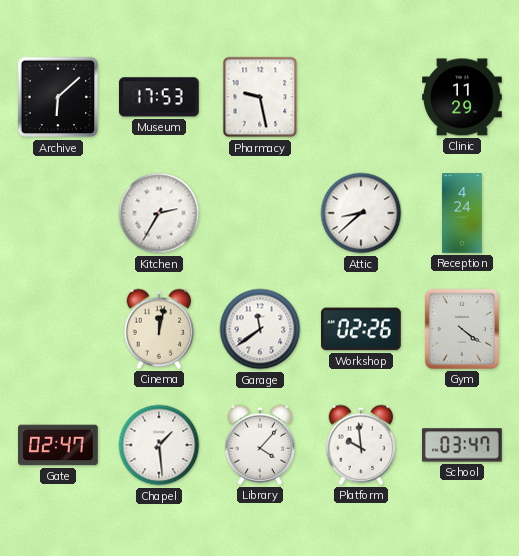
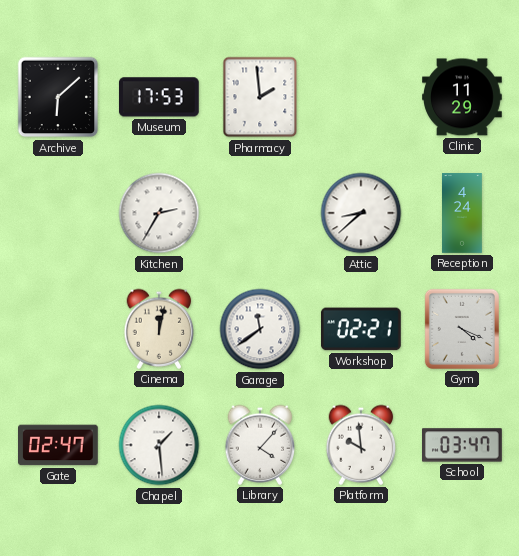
Pharmacy: 9:28 -> 1:59
Workshop: 02:26 -> 02:21
Gym: 4:21 -> 4:19
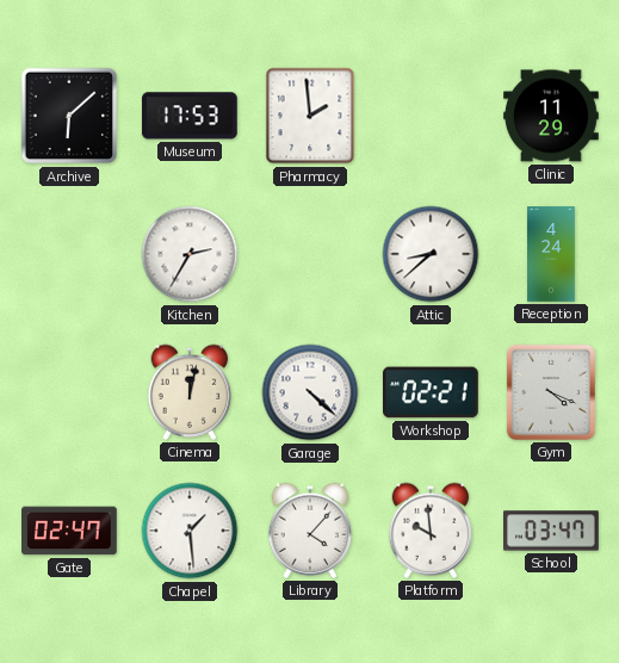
Garage: 11:39 -> 4:22
